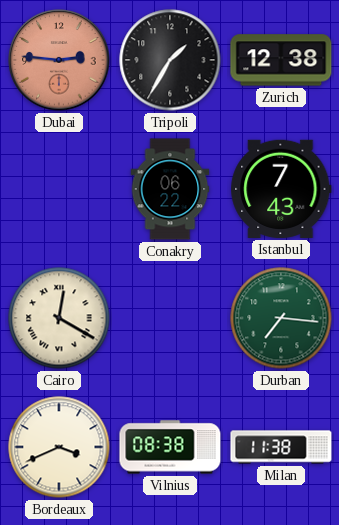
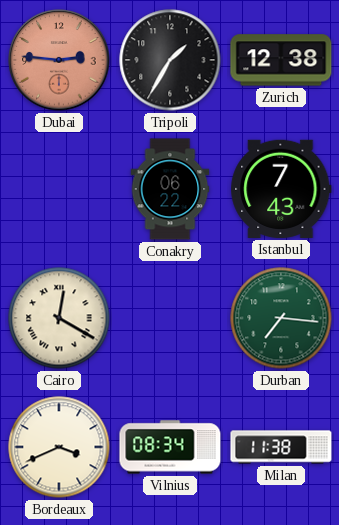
Vilnius: 08:38 -> 08:34
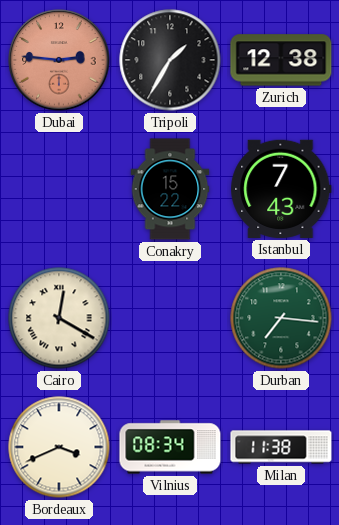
Conakry: 06:22 -> 15:22
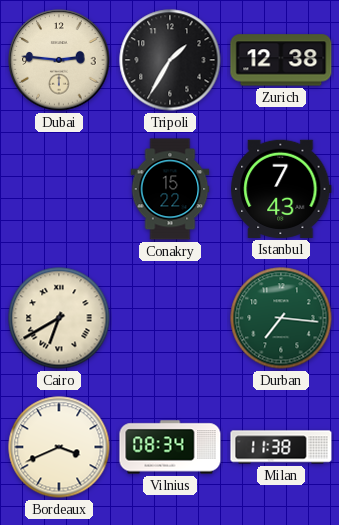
Dubai dial: salmon -> cream
Cairo: 12:20 -> 6:40
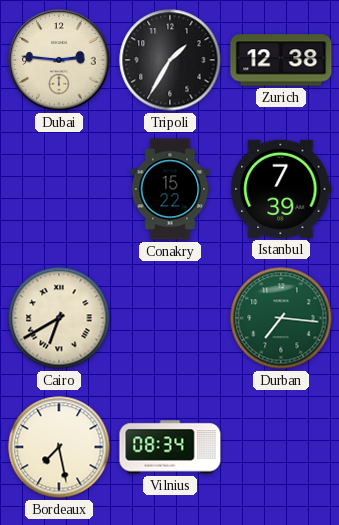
Istanbul: 7:43 -> 7:39
Bordeaux: 3:41 -> 7:28
Milan: 11:38 -> none
